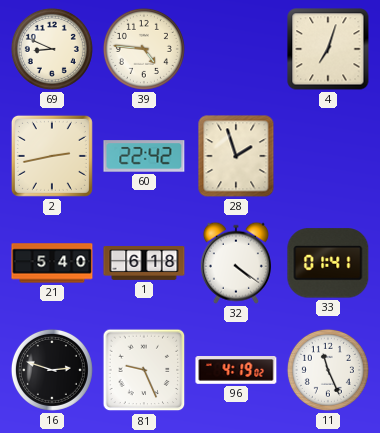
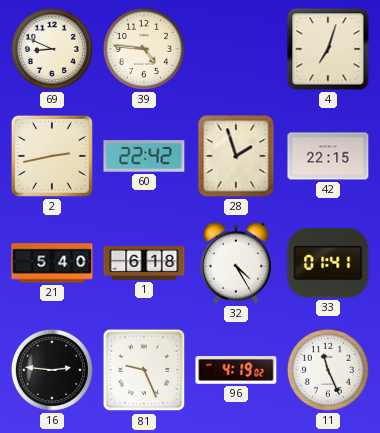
42: none -> 22:15
32: 4:21 -> 4:25
16: 2:48 -> 2:46
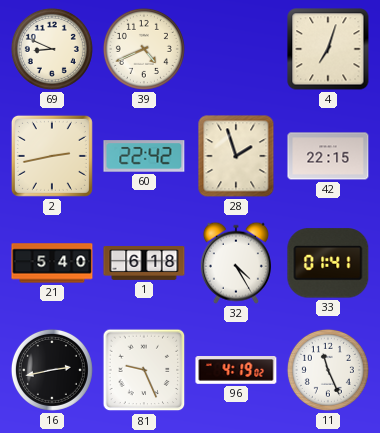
39: 4:46 -> 4:41
16: 2:46 -> 2:43
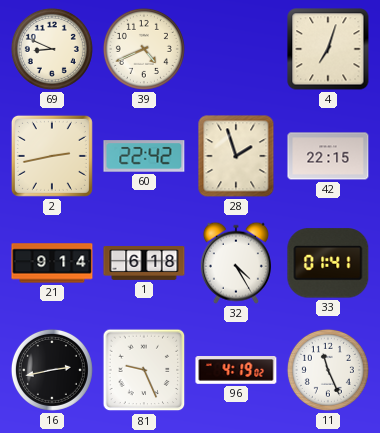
21: 5:40 -> 9:14
